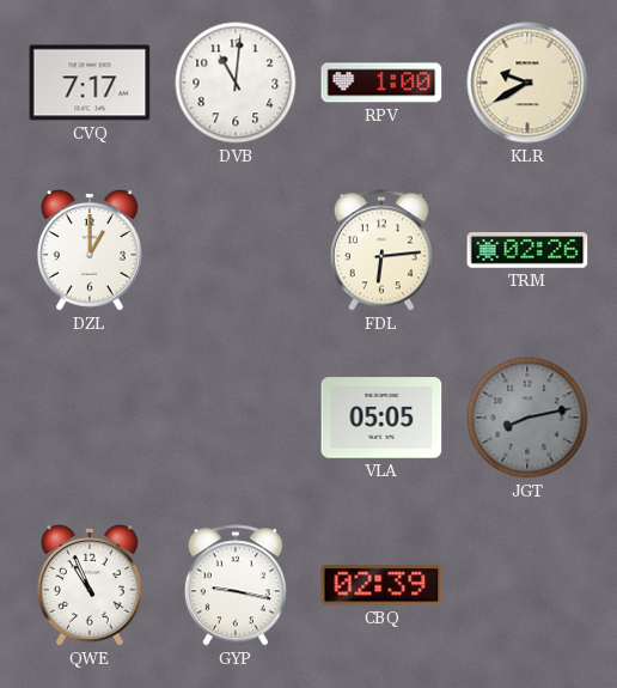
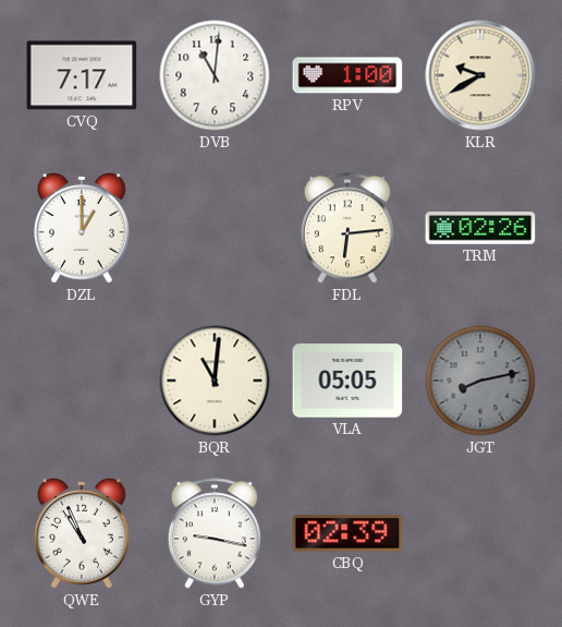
BQR: none -> 11:01
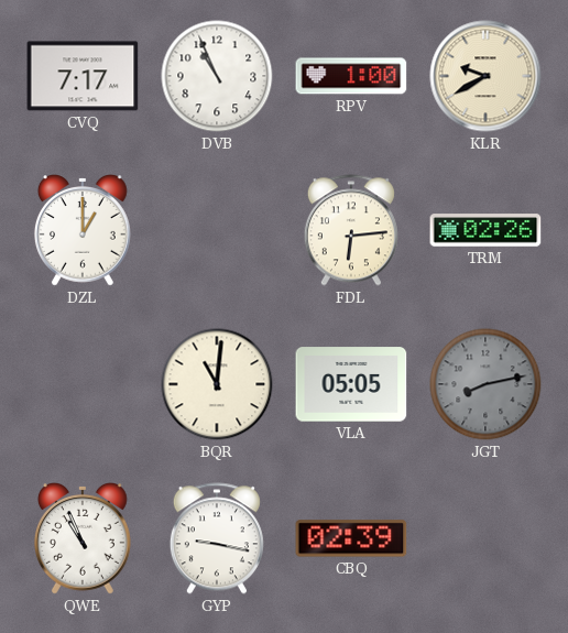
DVB: 11:01 -> 10:56
